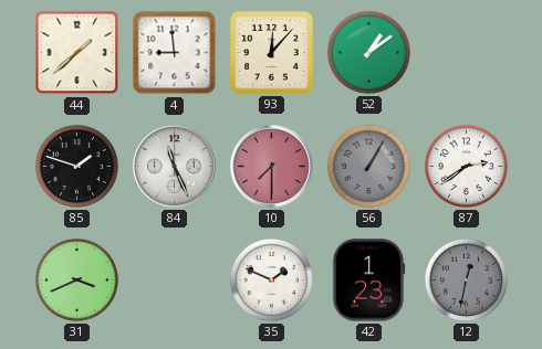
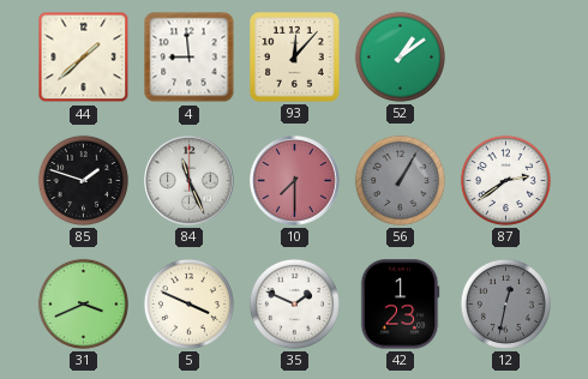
5: none -> 3:49
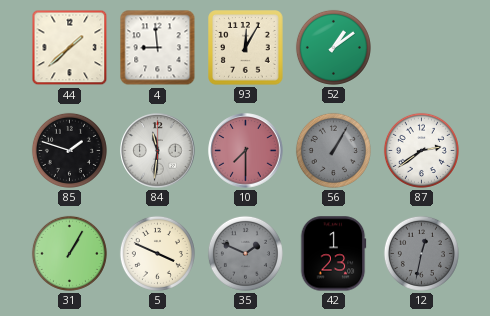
93: 12:07 -> 12:05
84: 11:26 -> 11:31
31: 3:41 -> 1:05
35 dial: white -> grey
